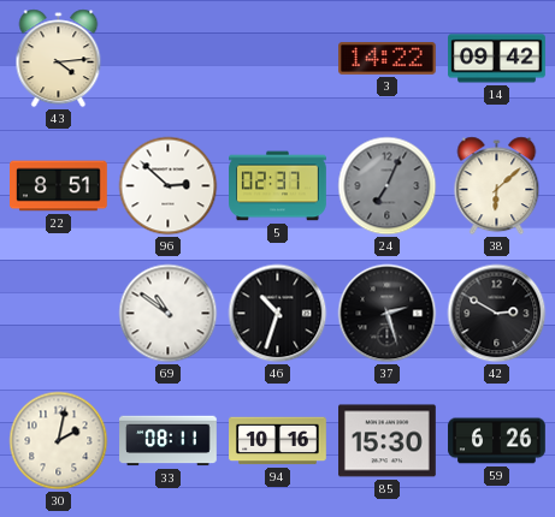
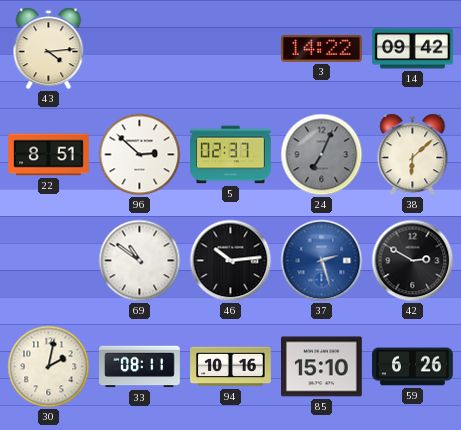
46: 10:33 -> 10:14
37 dial: black -> blue
85: 15:30 -> 15:10
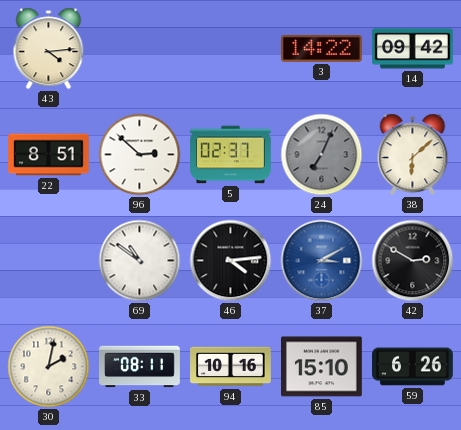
46: 10:14 -> 4:14
37: 2:27 -> 3:10
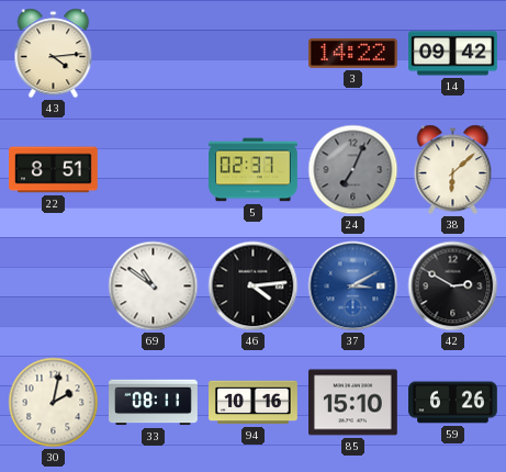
96: 2:52 -> none
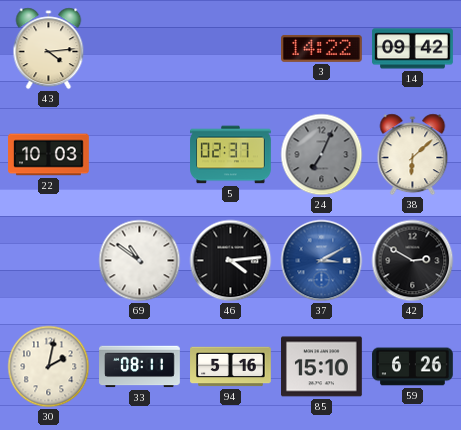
22: 8:51 -> 10:03
94: 10:16 -> 5:16
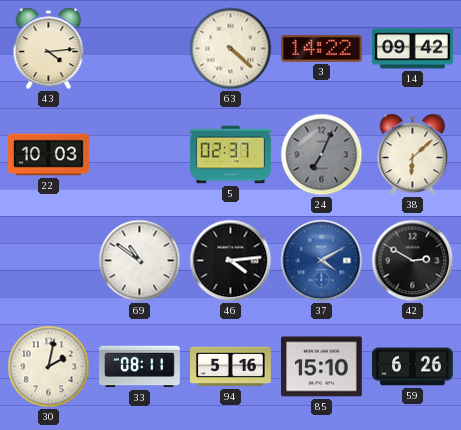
63: none -> 4:22
37: 3:10 -> 4:10
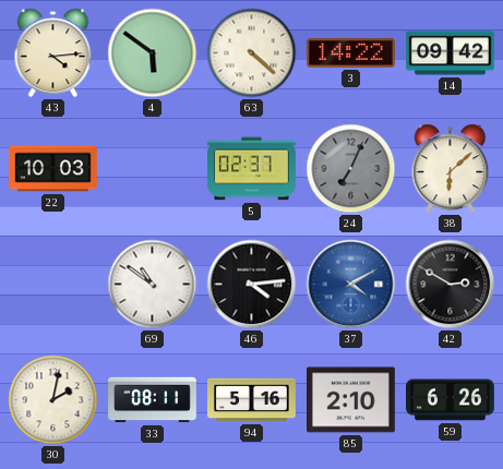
4: none -> 5:51
85: 15:10 -> 2:10
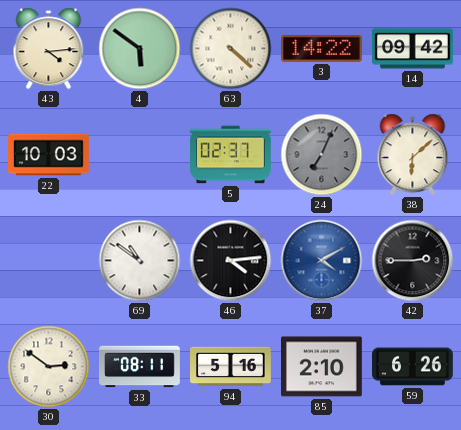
42: 2:50 -> 2:45
30: 2:02 -> 2:51
